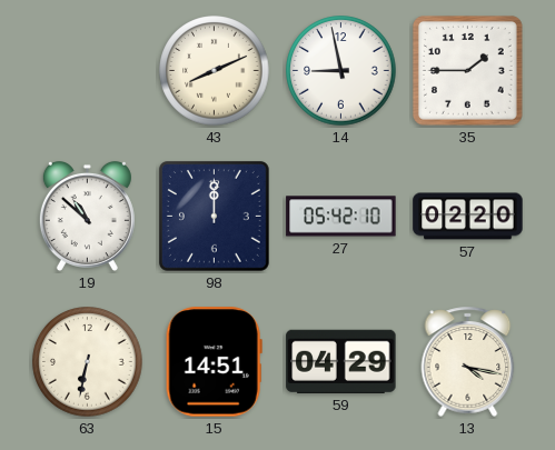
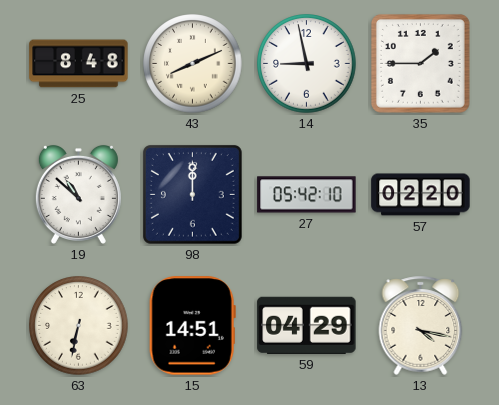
25: none -> 8:48
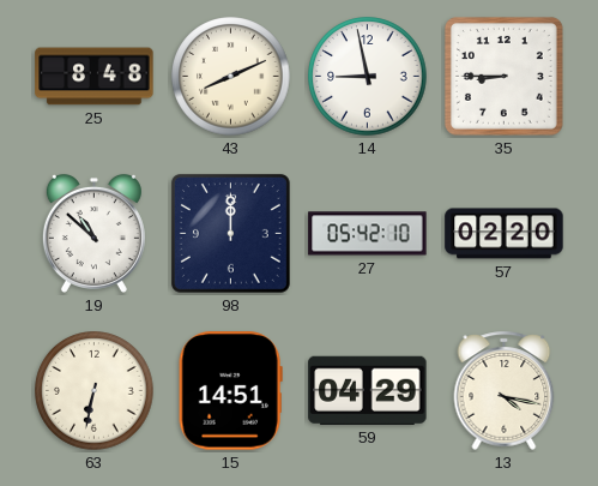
35: 1:45 -> 8:45
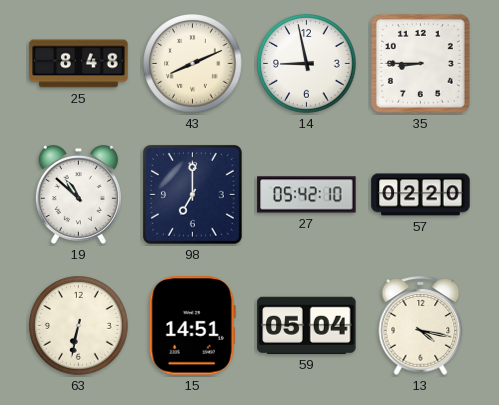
98: 12:00 -> 7:00
59: 04:29 -> 05:04
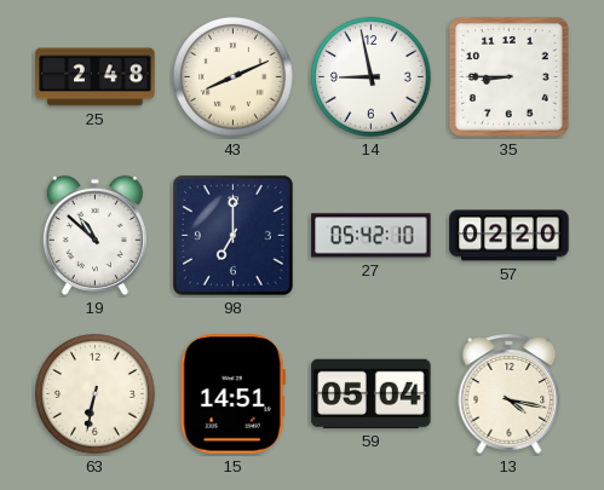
25: 8:48 -> 2:48
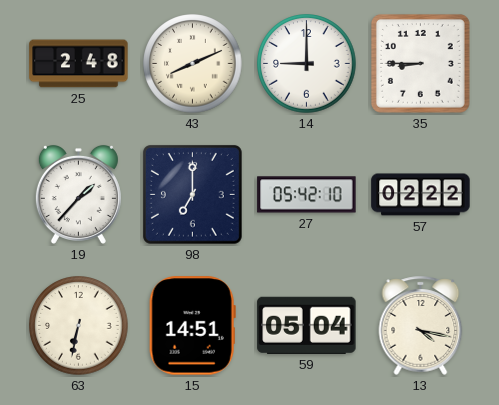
14: 8:58 -> 9:00
19: 10:52 -> 1:37
57: 02:20 -> 02:22
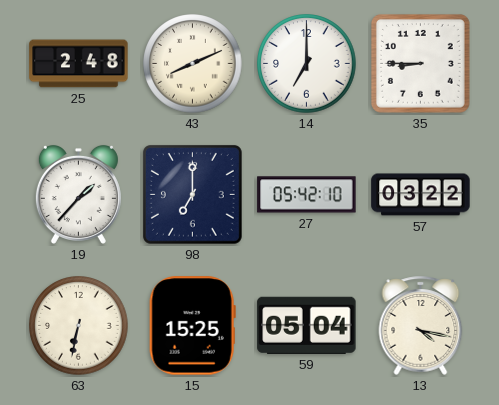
14: 9:00 -> 7:00
57: 02:22 -> 03:22
15: 14:51 -> 15:25
